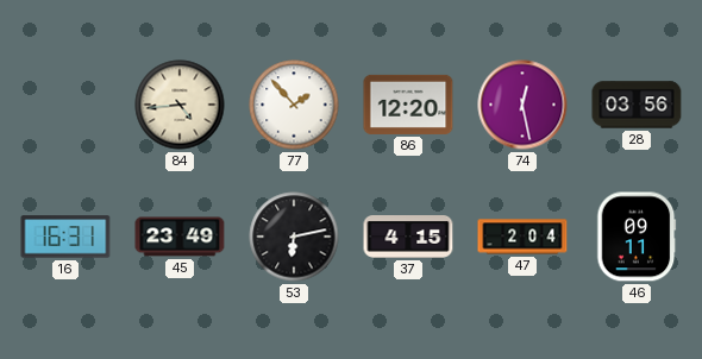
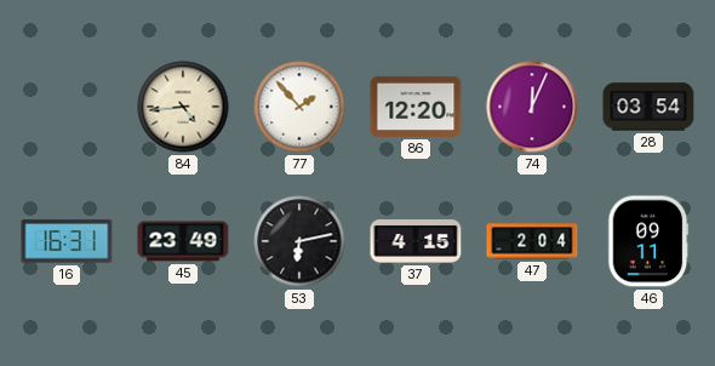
74: 12:28 -> 12:04
28: 03:56 -> 03:54
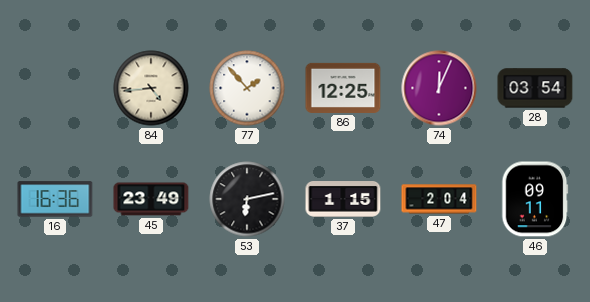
86: 12:20 -> 12:25
16: 16:31 -> 16:36
37: 4:15 -> 1:15
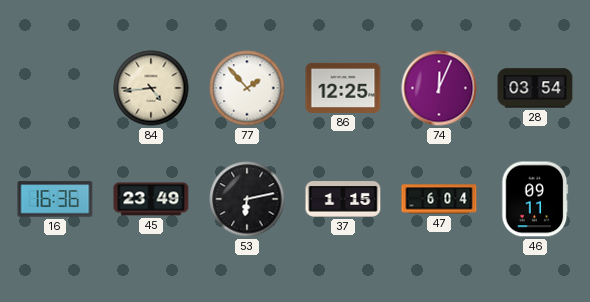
47: 2:04 -> 6:04
